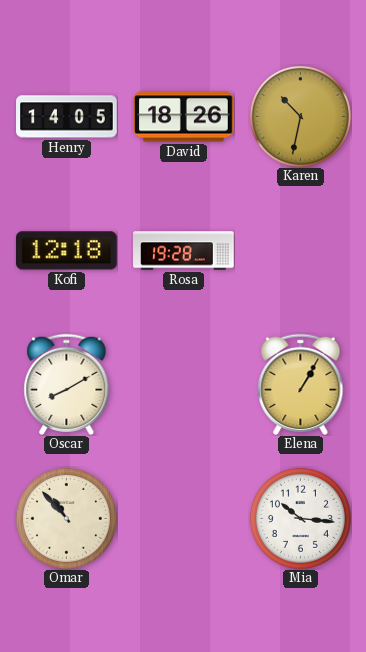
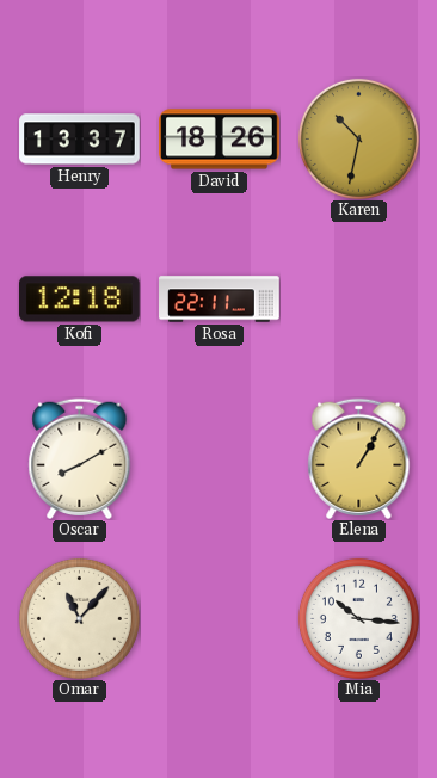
Henry: 14:05 -> 13:37
Rosa: 19:28 -> 22:11
Omar: 10:53 -> 11:07
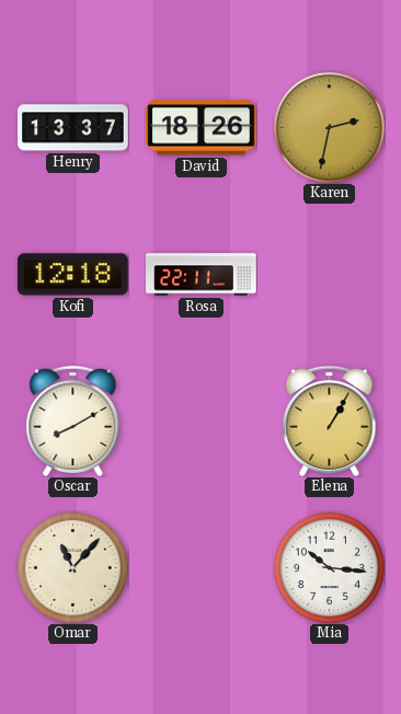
Karen: 10:32 -> 2:32
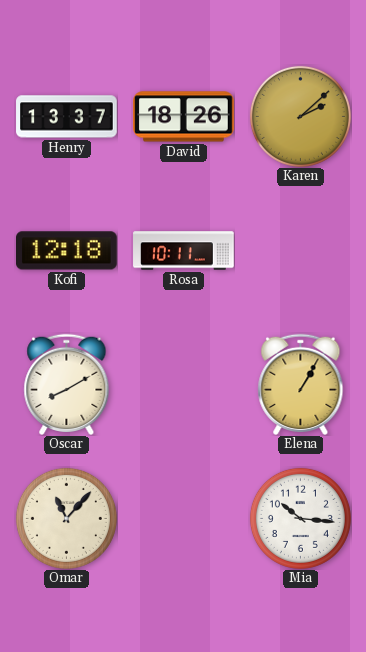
Karen: 2:32 -> 2:08
Rosa: 22:11 -> 10:11
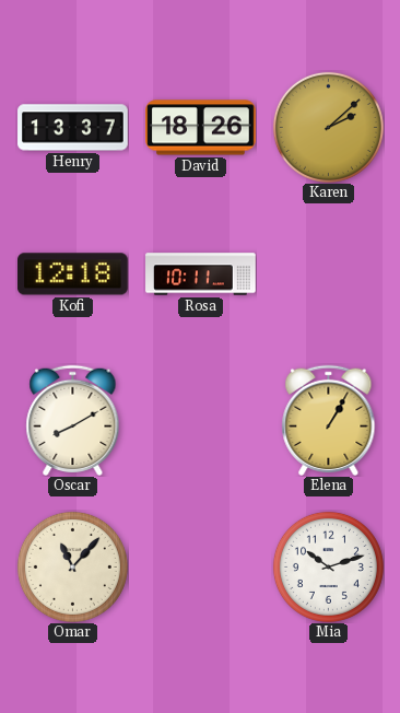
Mia: 10:16 -> 10:12
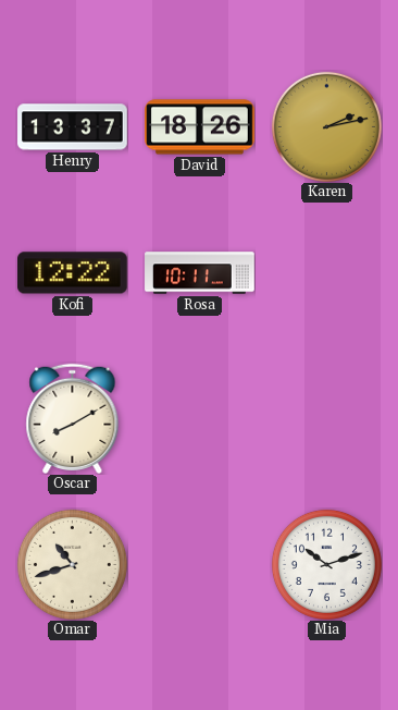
Karen: 2:08 -> 2:13
Kofi: 12:18 -> 12:22
Elena: 1:05 -> none
Omar: 11:07 -> 10:42
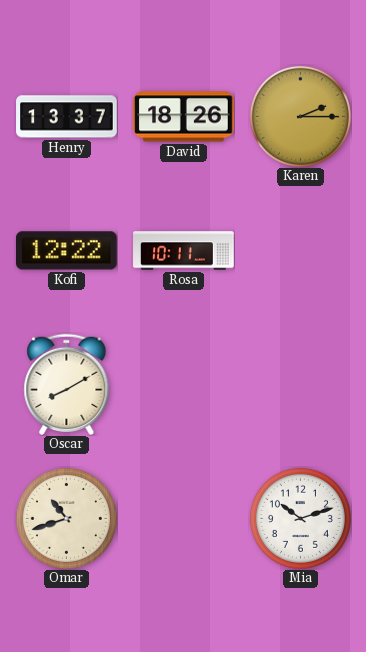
Karen: 2:13 -> 2:15
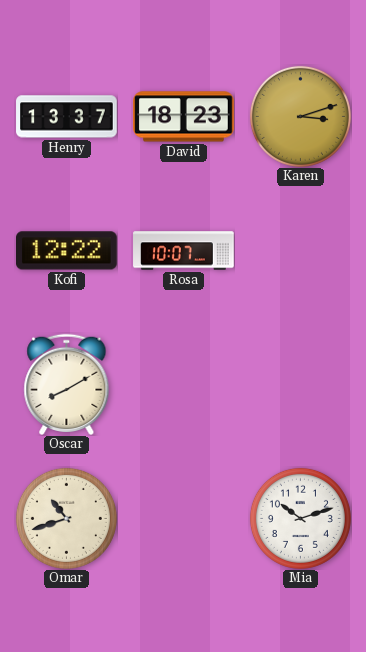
David: 18:26 -> 18:23
Karen: 2:15 -> 3:12
Rosa: 10:11 -> 10:07
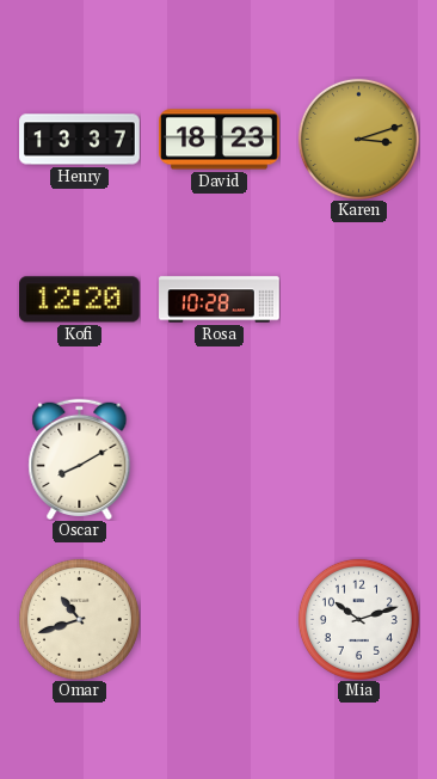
Kofi: 12:22 -> 12:20
Rosa: 10:07 -> 10:28
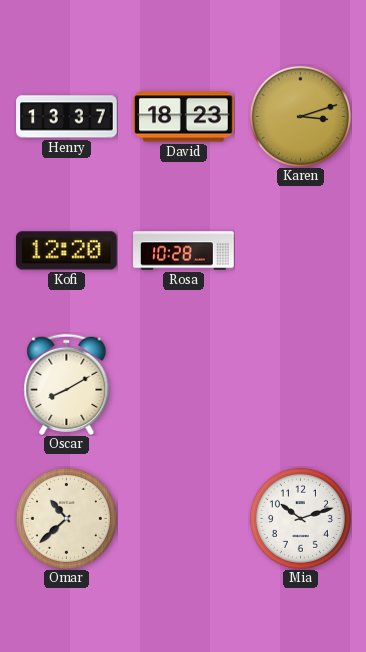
Omar: 10:42 -> 10:38
